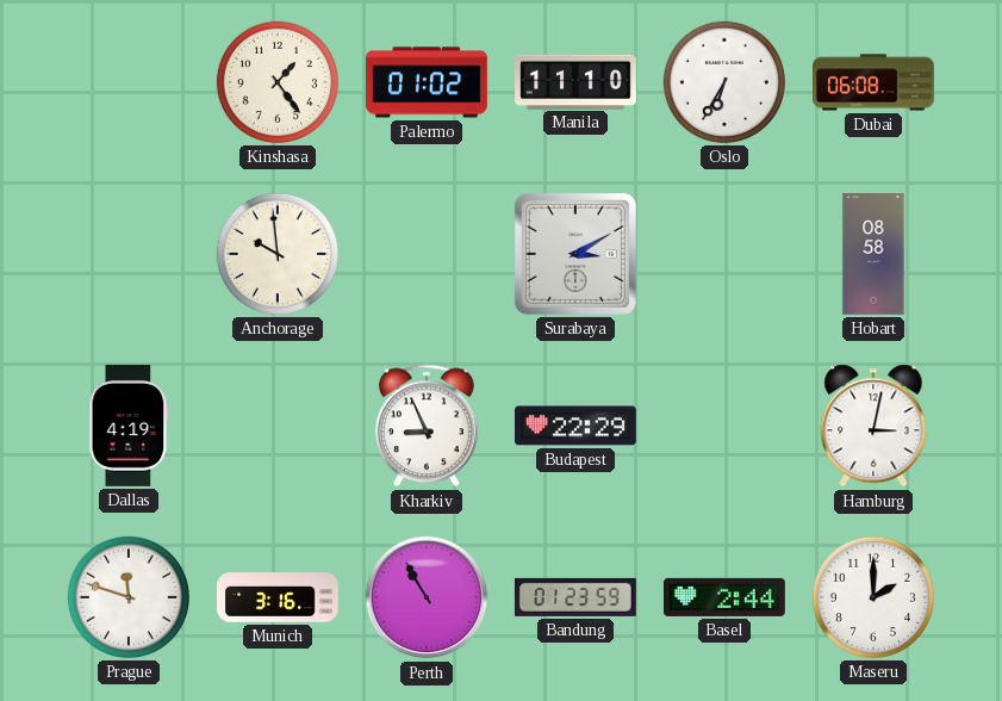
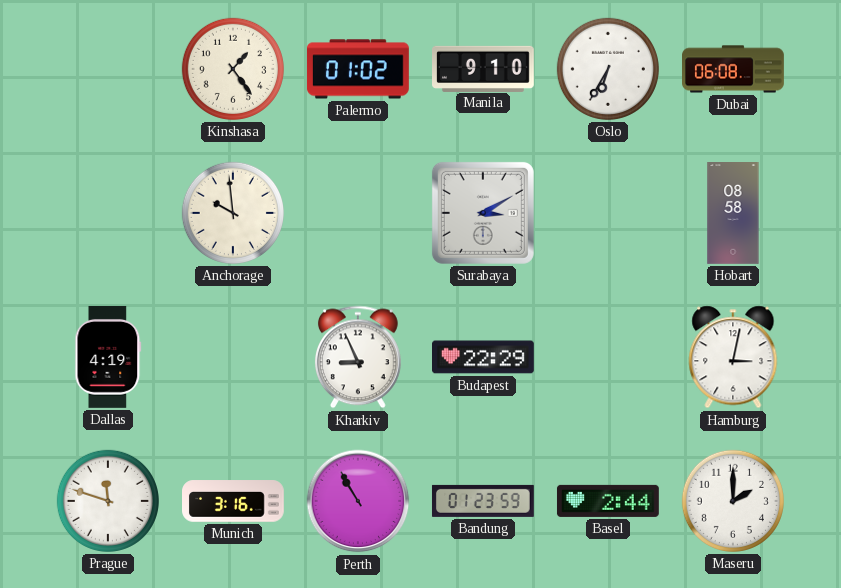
Manila: 11:10 -> 9:10
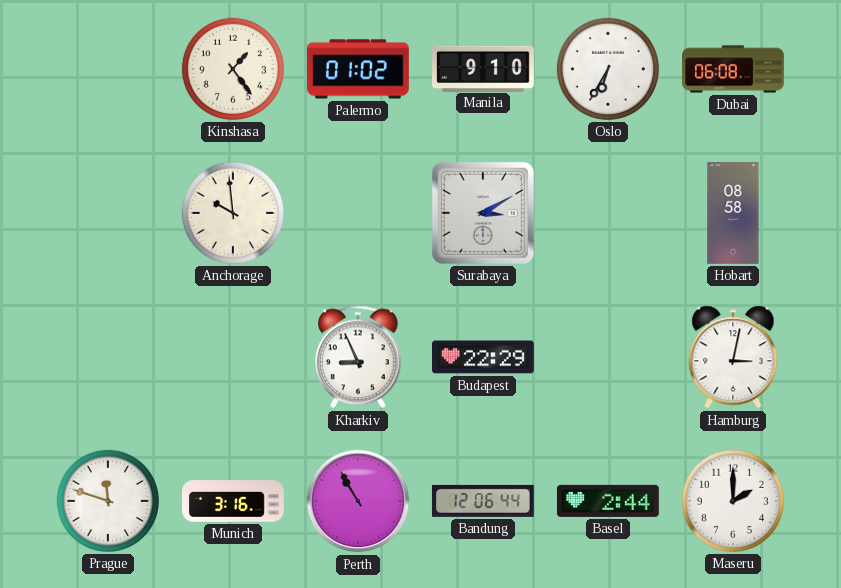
Dallas: 4:19 -> none
Bandung: 01:23 -> 12:06
